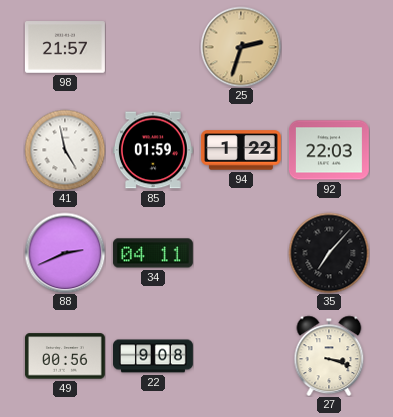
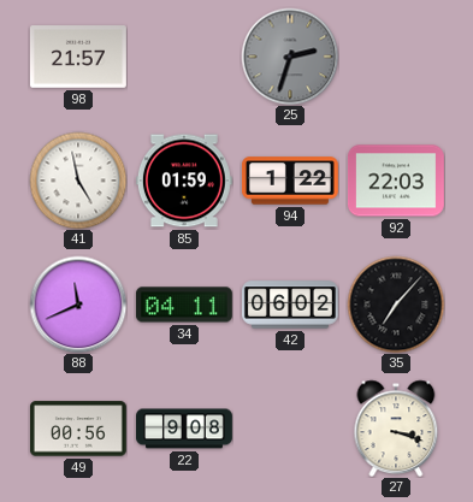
25 dial: champagne -> grey
88: 2:41 -> 11:41
42: none -> 06:02
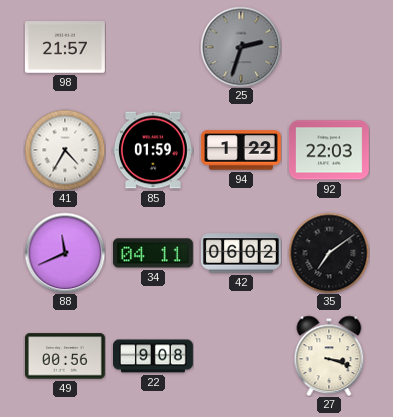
41: 4:58 -> 4:35
35: 7:07 -> 7:09
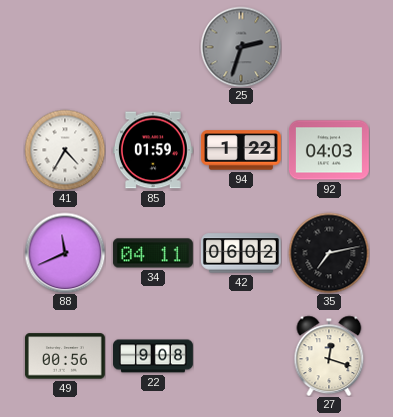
98: 21:57 -> none
92: 22:03 -> 04:03
35: 7:09 -> 7:13
27: 3:18 -> 12:18
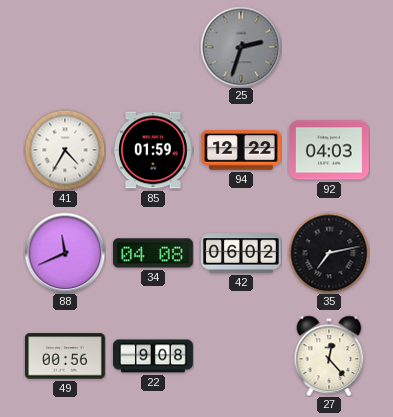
94: 1:22 -> 12:22
34: 04:11 -> 04:08
27: 12:18 -> 12:23
